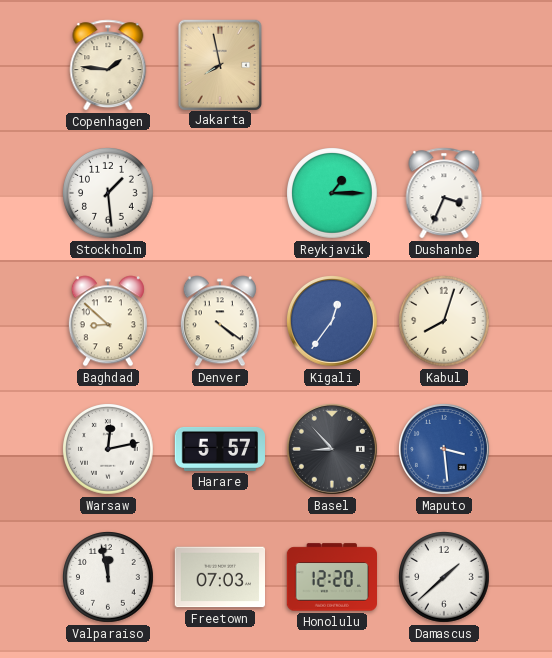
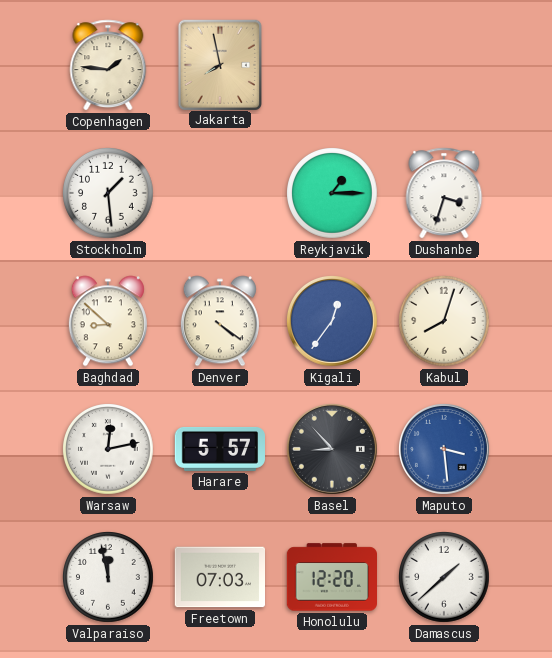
Dushanbe: 3:34 -> 3:33
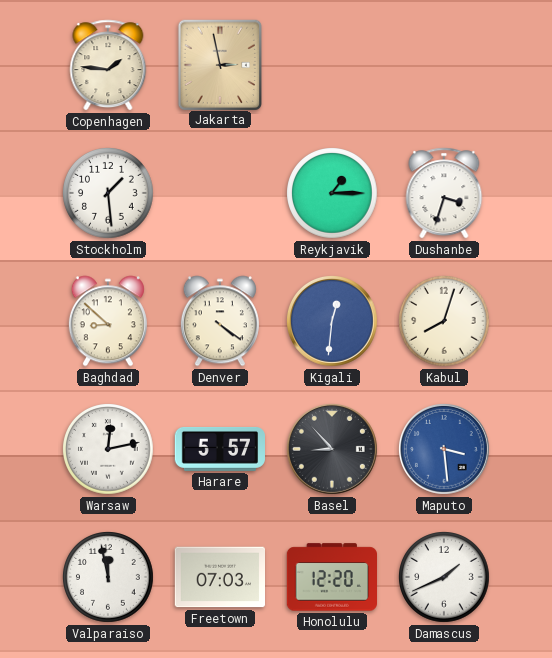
Jakarta: 7:58 -> 2:58
Kigali: 12:36 -> 12:31
Damascus: 1:38 -> 1:41
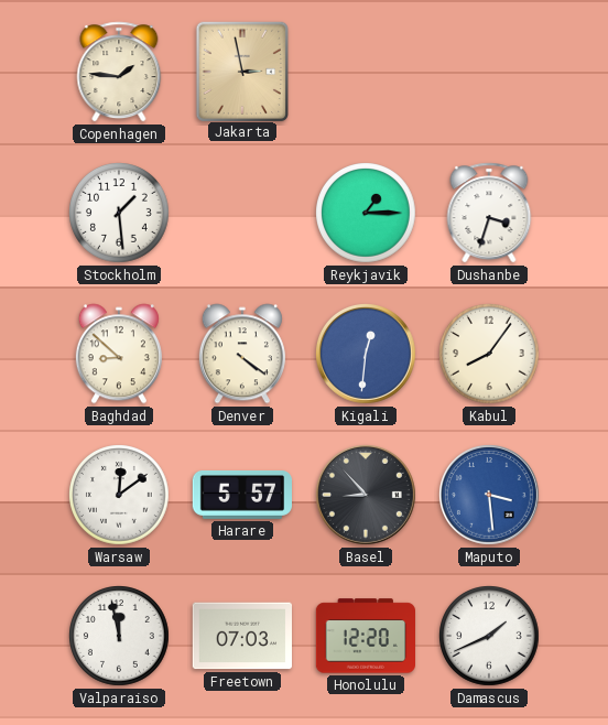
Kabul: 8:03 -> 8:06
Warsaw: 12:13 -> 12:09
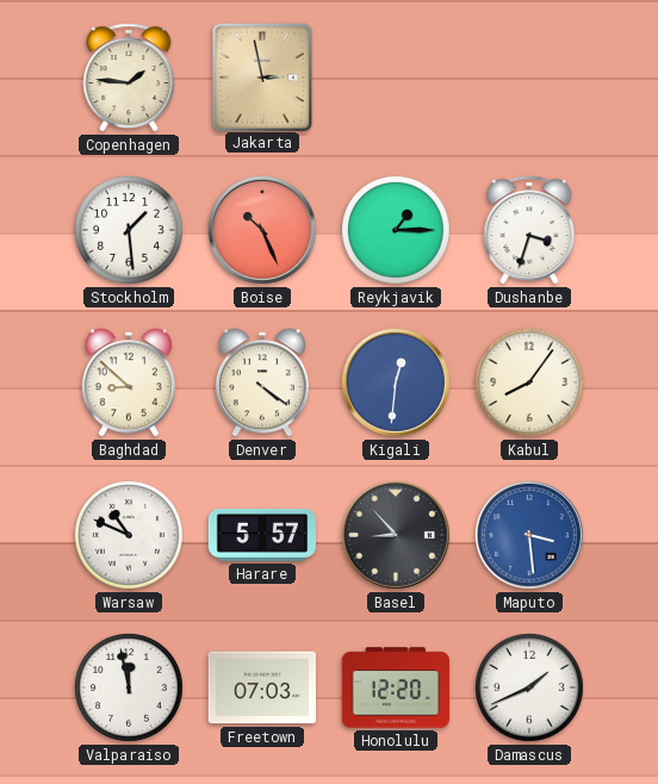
Boise: none -> 10:26
Warsaw: 12:09 -> 10:49
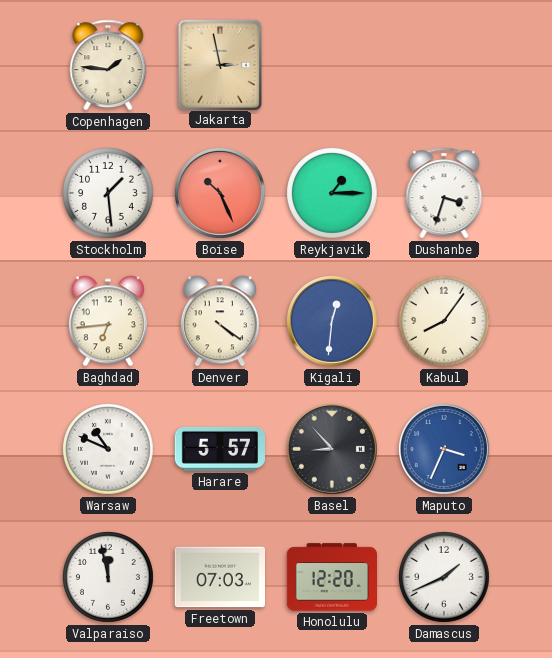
Baghdad: 8:52 -> 6:44
Maputo: 3:29 -> 3:34
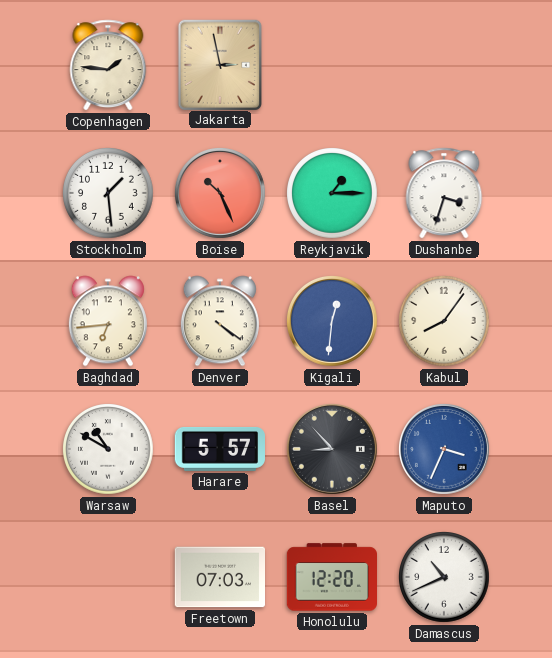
Warsaw: 10:49 -> 10:50
Valparaiso: 11:58 -> none
Damascus: 1:41 -> 10:41
